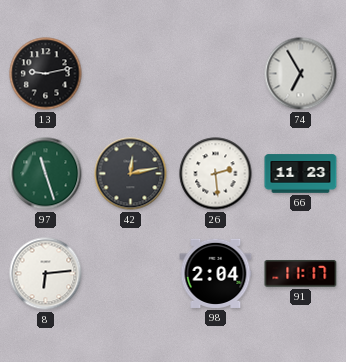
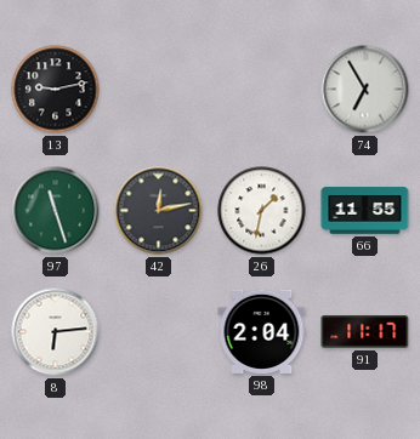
26: 2:29 -> 1:32
66: 11:23 -> 11:55
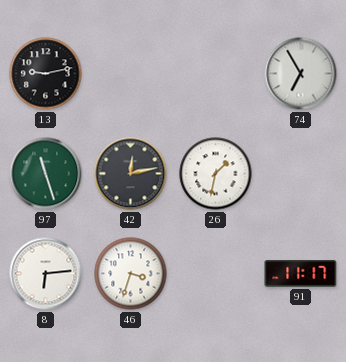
66: 11:55 -> none
46: none -> 3:33
98: 2:04 -> none
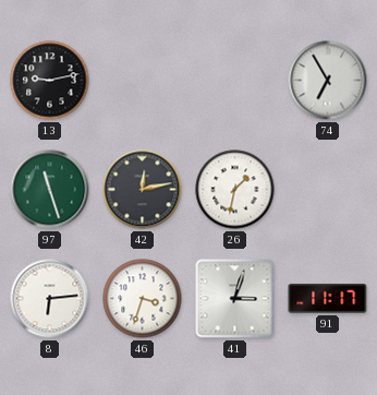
41: none -> 3:03
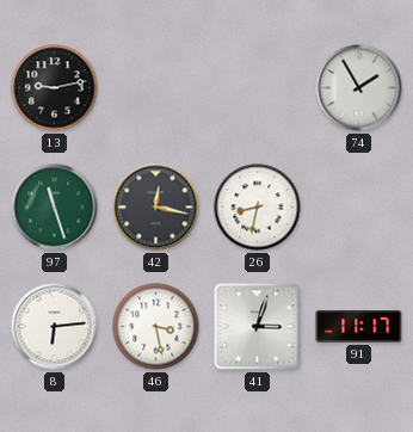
74: 6:55 -> 1:55
42: 12:13 -> 12:17
26: 1:32 -> 8:32
46: 3:33 -> 3:28
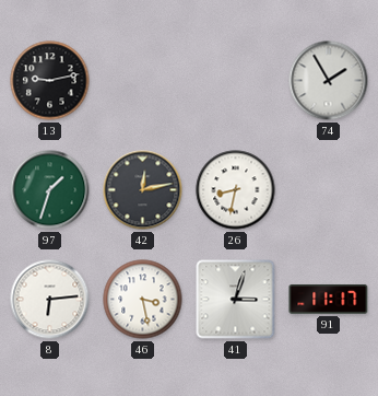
97: 11:27 -> 1:33
42: 12:17 -> 12:13
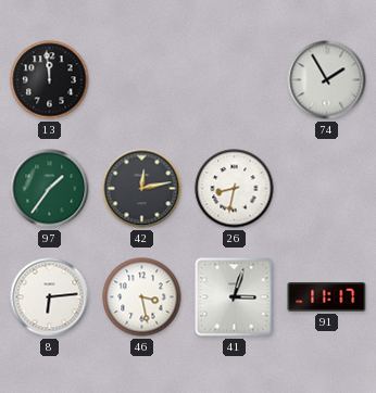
13: 9:13 -> 11:59
97: 1:33 -> 1:36
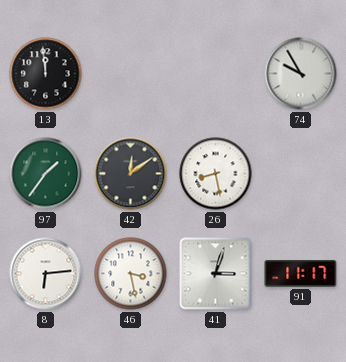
74: 1:55 -> 9:55
42: 12:13 -> 12:09
26: 8:32 -> 8:28
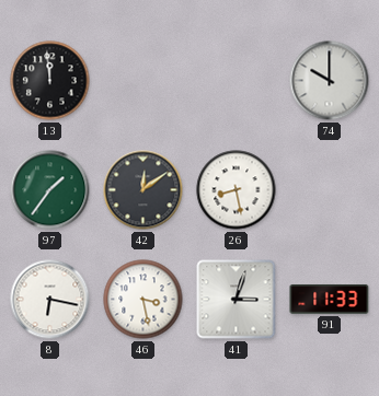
74: 9:55 -> 10:00
8: 6:14 -> 6:17
91: 11:17 -> 11:33
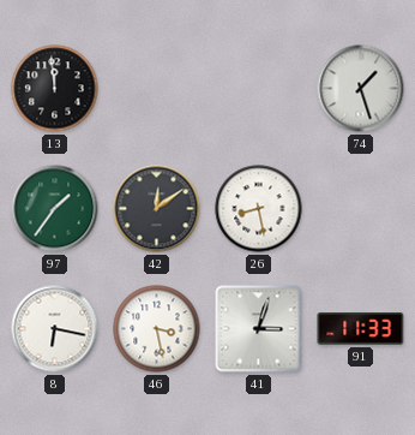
74: 10:00 -> 1:27
